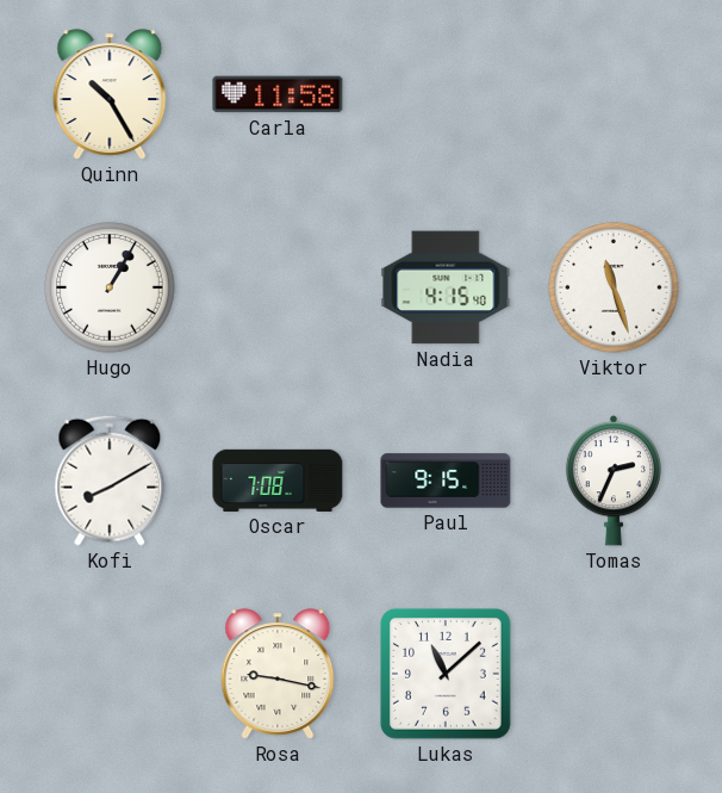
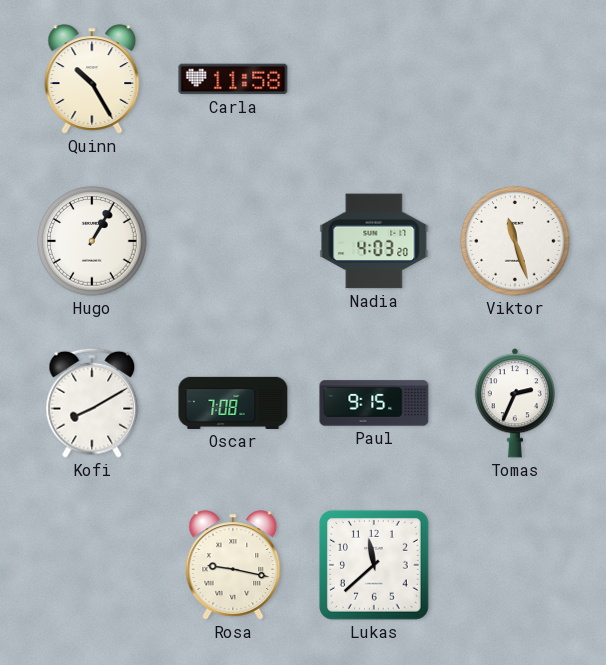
Nadia: 4:15 -> 4:03
Lukas: 11:08 -> 11:38
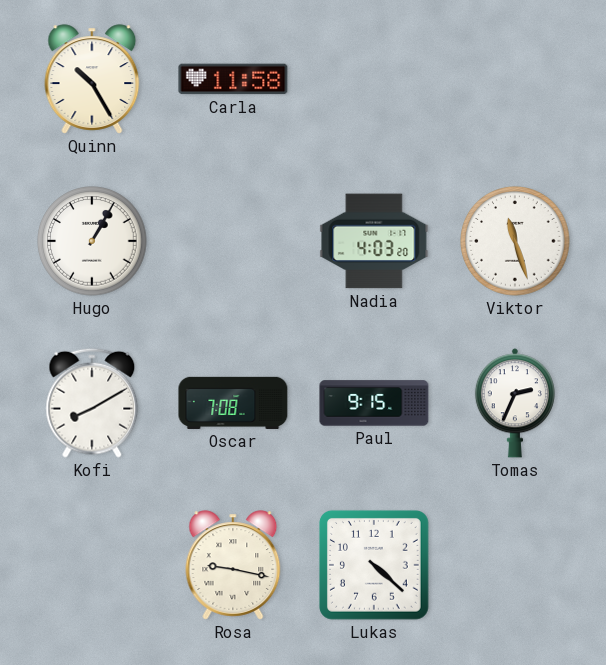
Lukas: 11:38 -> 4:22
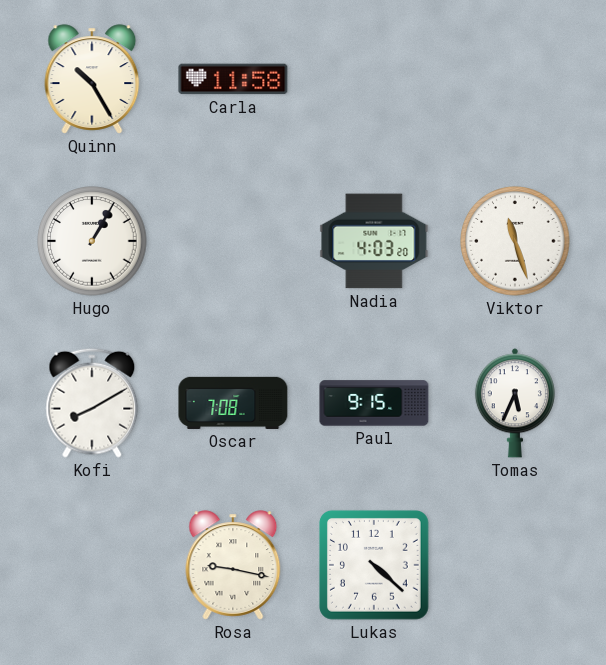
Tomas: 2:34 -> 5:34
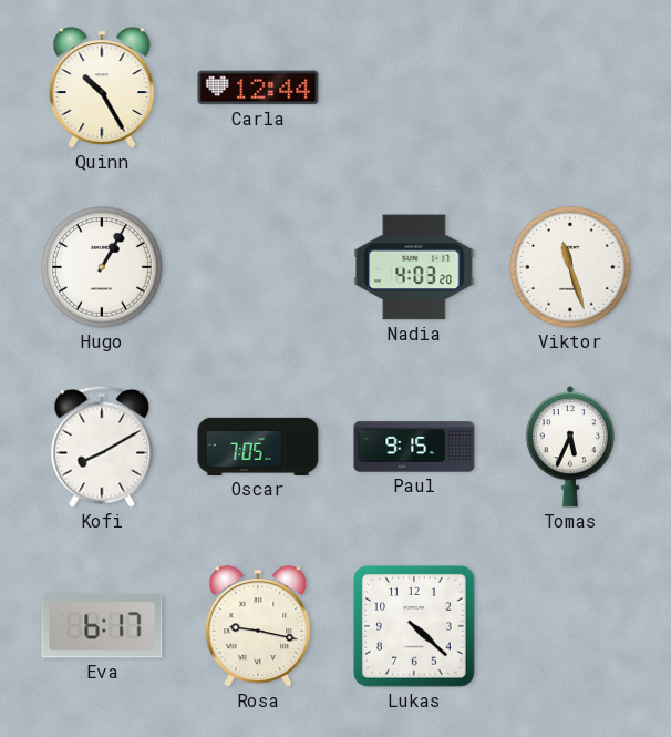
Carla: 11:58 -> 12:44
Oscar: 7:08 -> 7:05
Eva: none -> 6:17
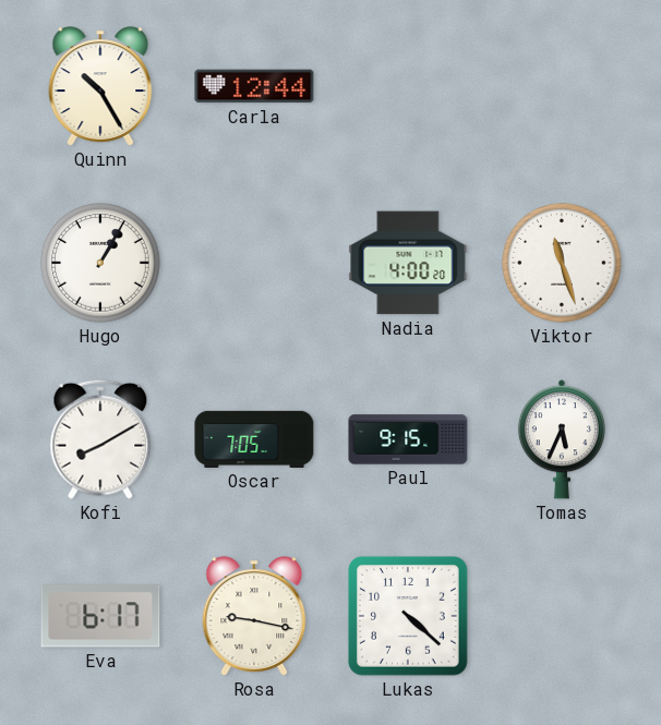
Nadia: 4:03 -> 4:00
